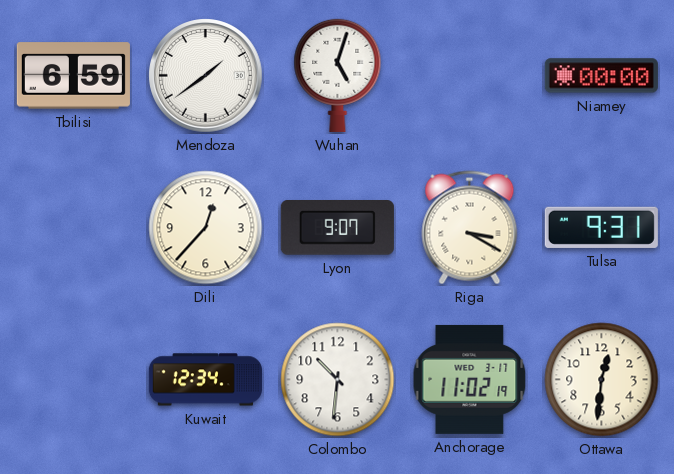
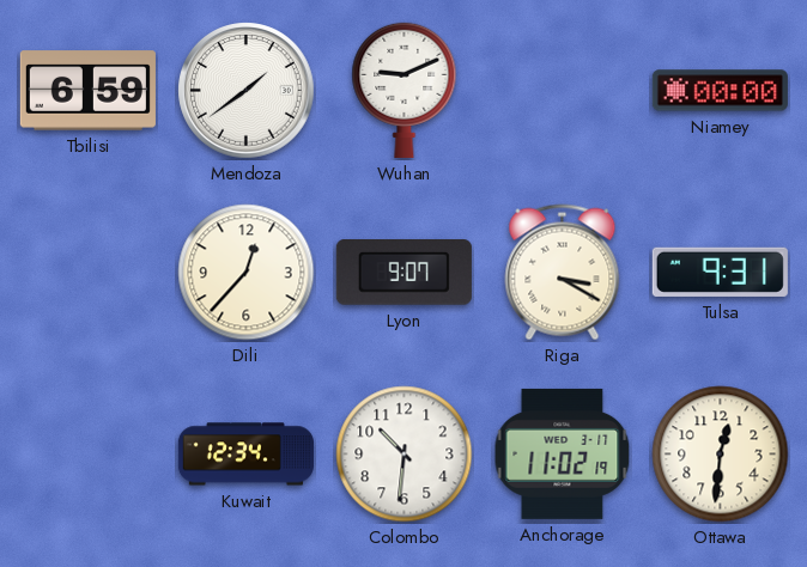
Wuhan: 5:03 -> 9:11
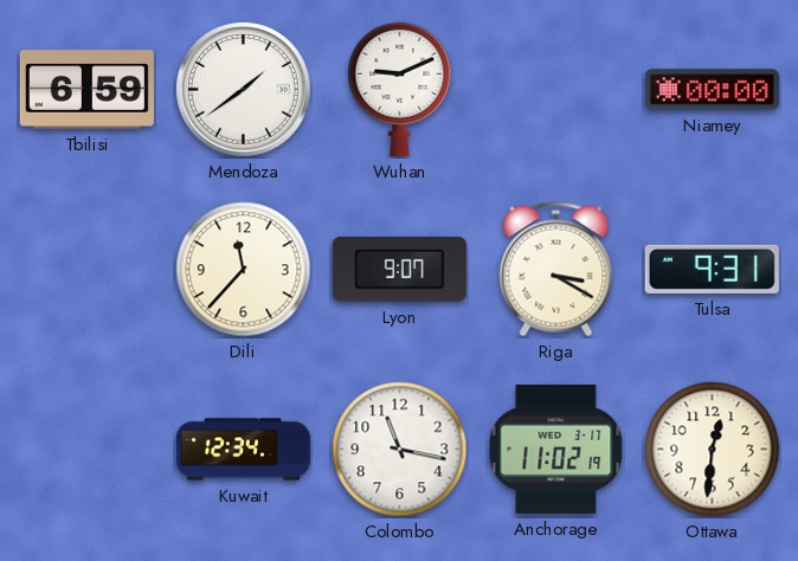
Dili: 12:37 -> 11:37
Colombo: 10:31 -> 11:17
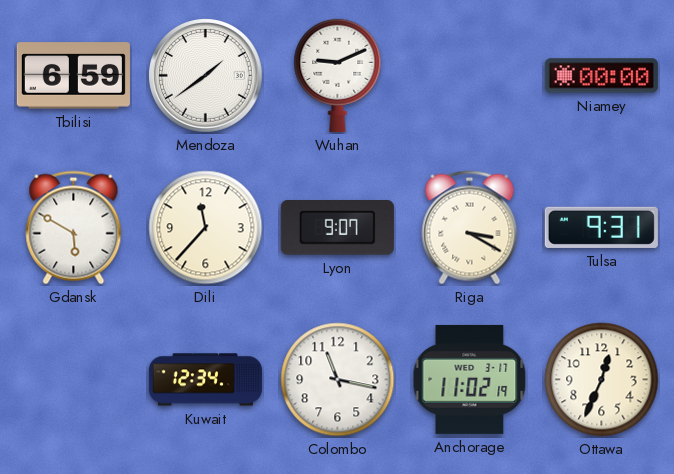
Gdansk: none -> 5:50
Ottawa: 12:31 -> 12:34
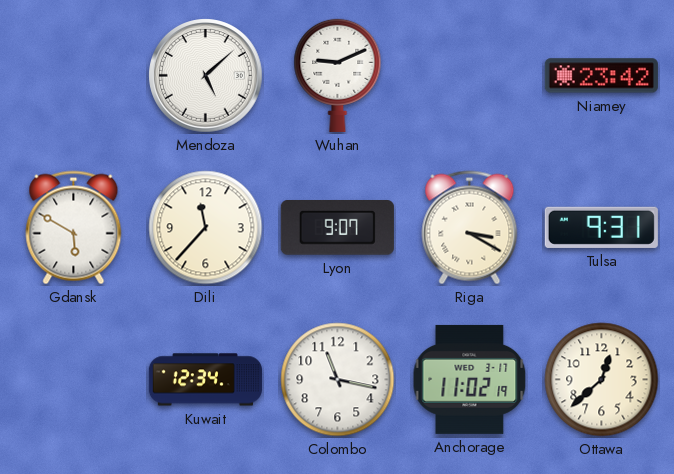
Tbilisi: 6:59 -> none
Mendoza: 1:39 -> 5:08
Niamey: 00:00 -> 23:42
Ottawa: 12:34 -> 12:38
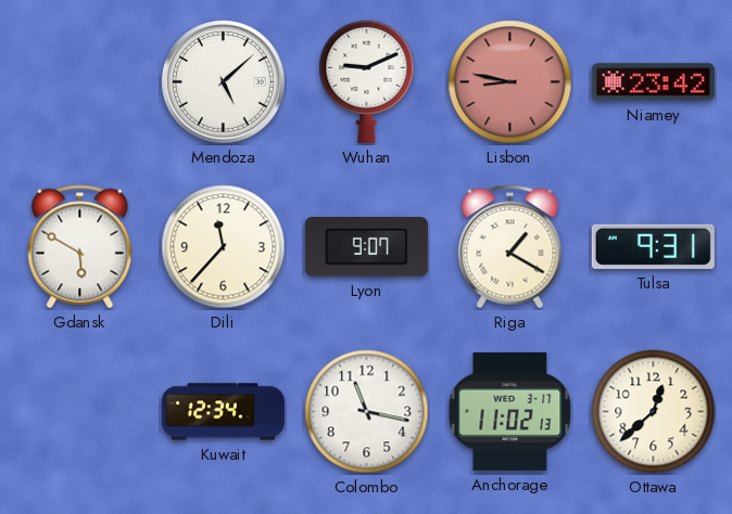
Lisbon: none -> 8:47
Riga: 3:20 -> 1:20
Anchorage: 11:02:19 -> 11:02:13
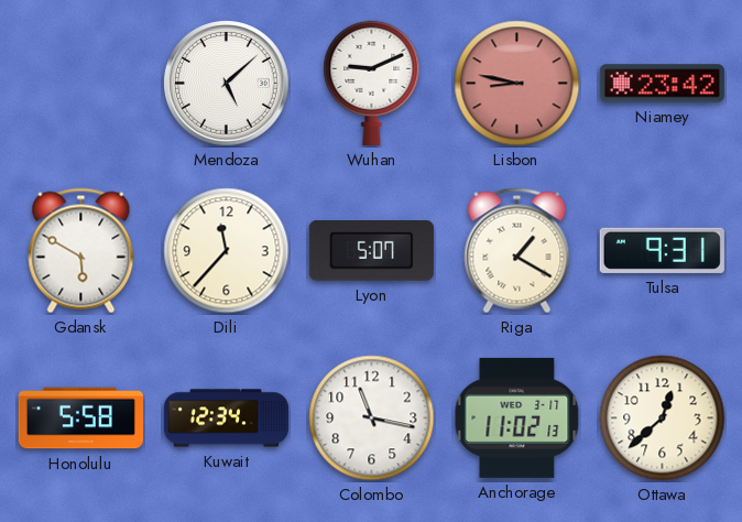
Lyon: 9:07 -> 5:07
Honolulu: none -> 5:58
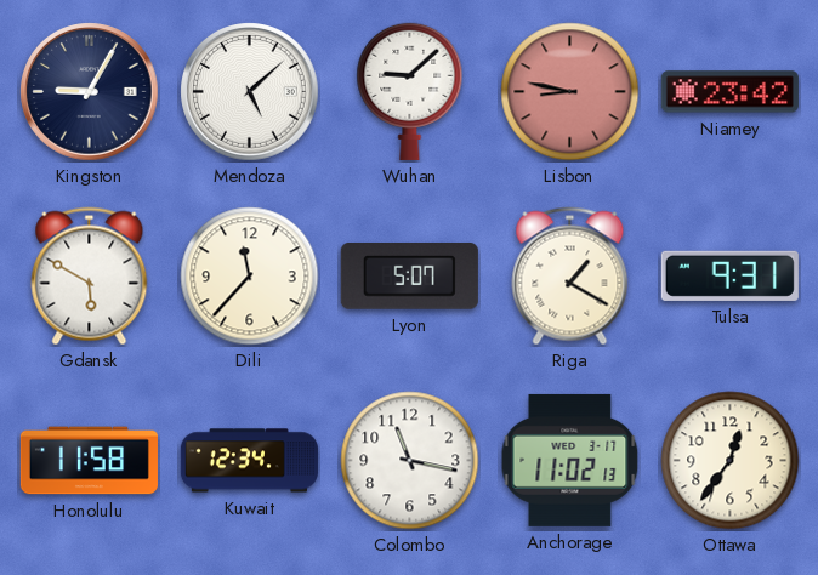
Kingston: none -> 9:05
Wuhan: 9:11 -> 9:08
Honolulu: 5:58 -> 11:58
Ottawa: 12:38 -> 12:36
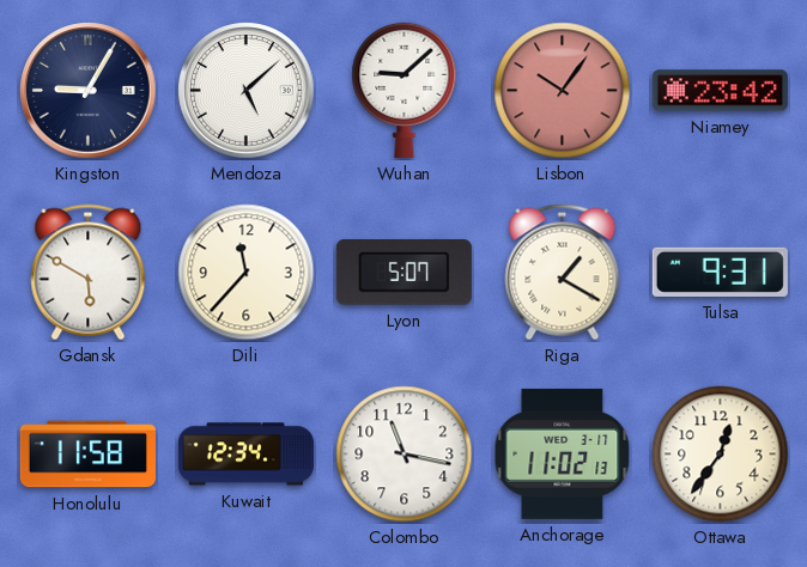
Lisbon: 8:47 -> 10:06
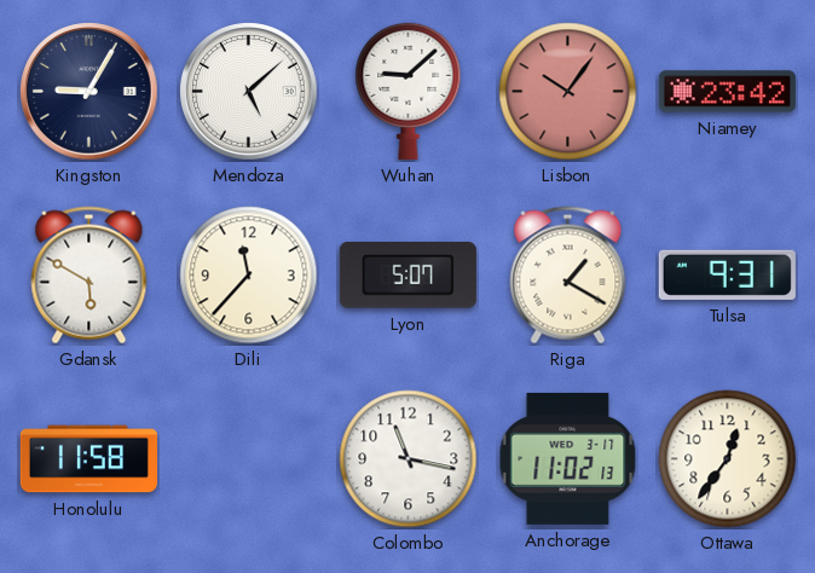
Kuwait: 12:34 -> none
